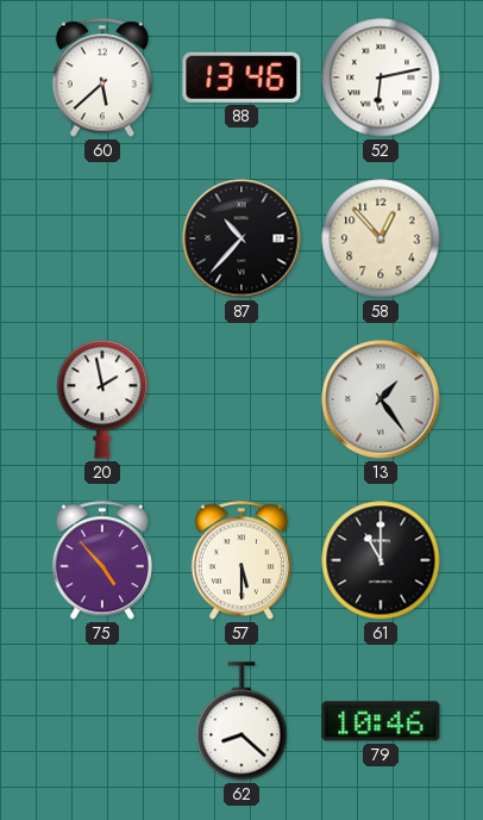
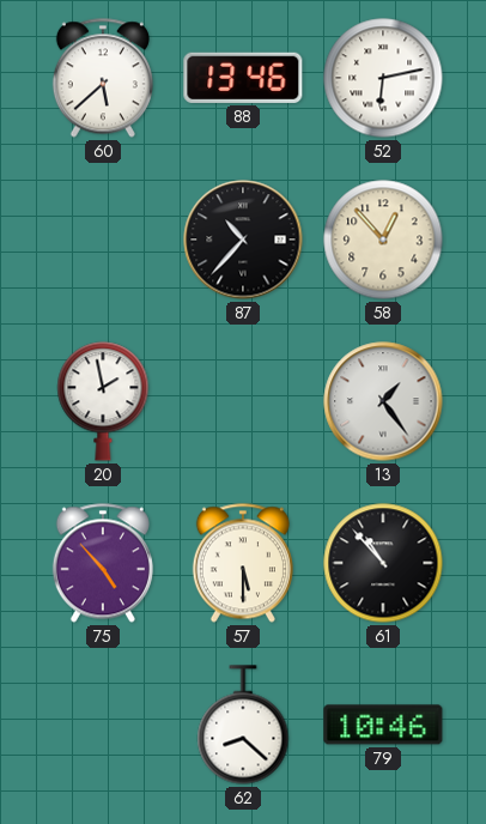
61: 11:00 -> 10:53
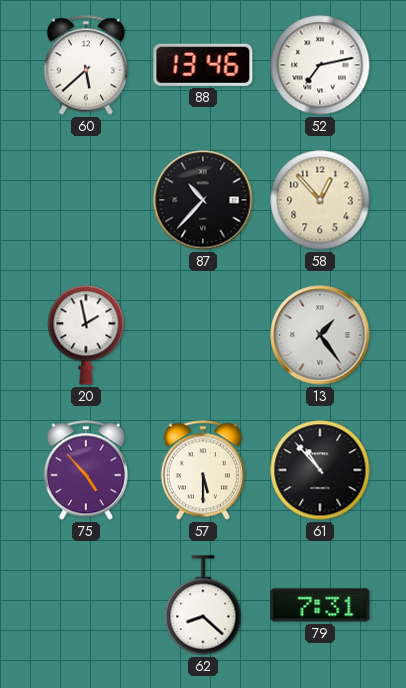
52: 6:13 -> 7:13
79: 10:46 -> 7:31
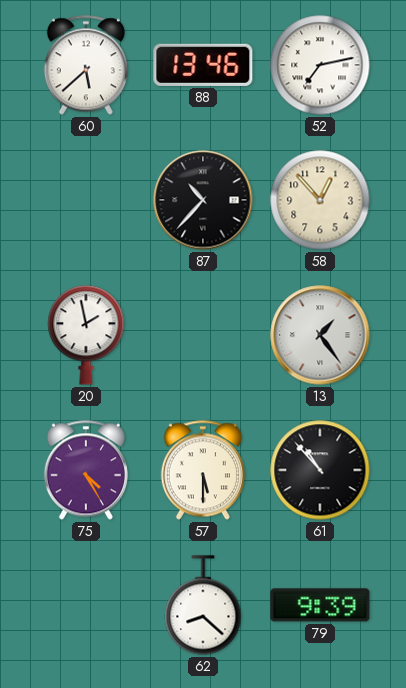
75: 4:53 -> 4:25
79: 7:31 -> 9:39
